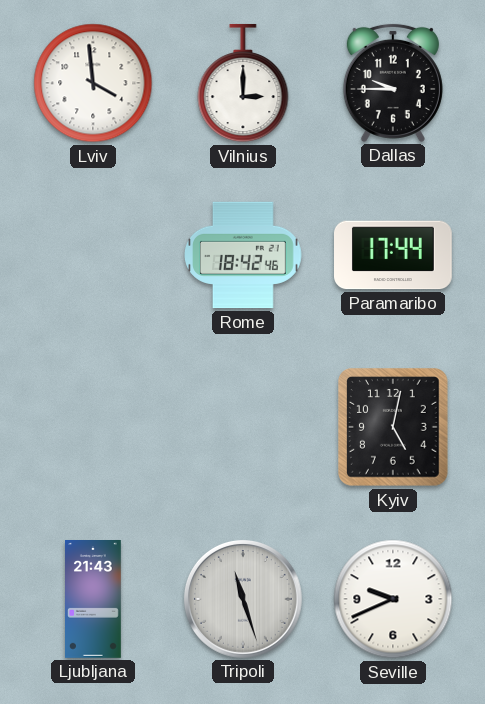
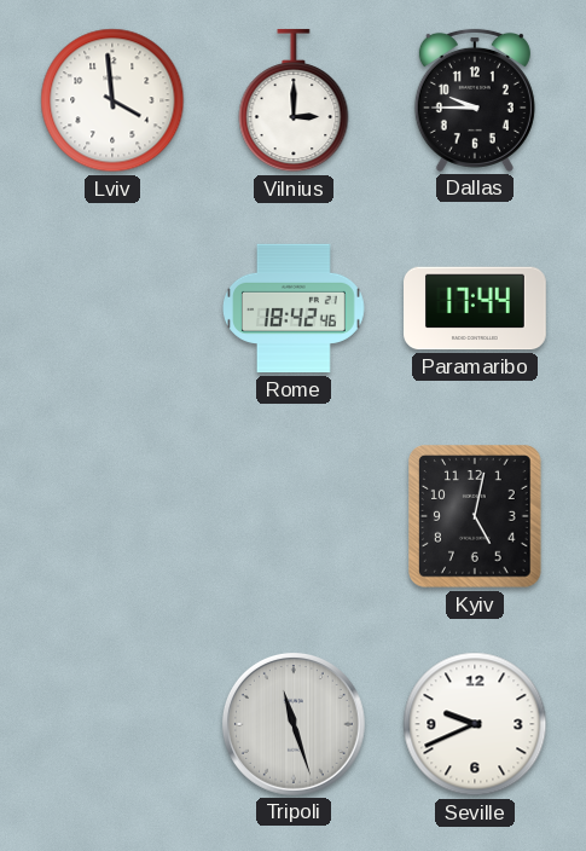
Ljubljana: 21:43 -> none
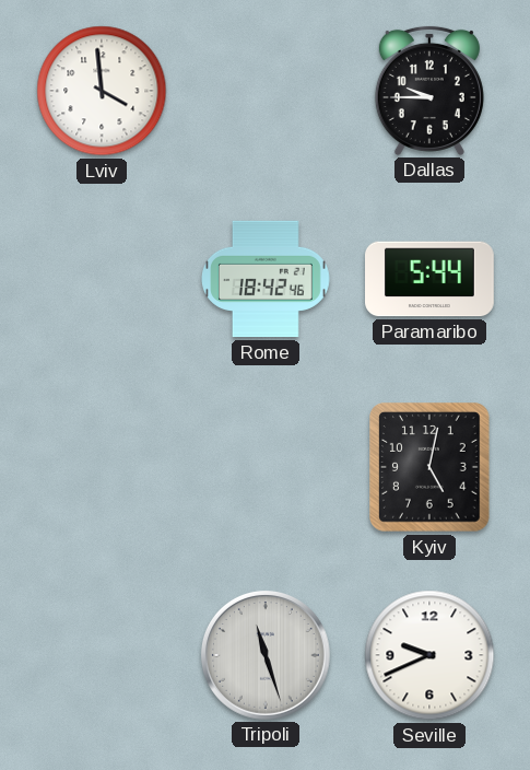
Vilnius: 3:00 -> none
Paramaribo: 17:44 -> 5:44
